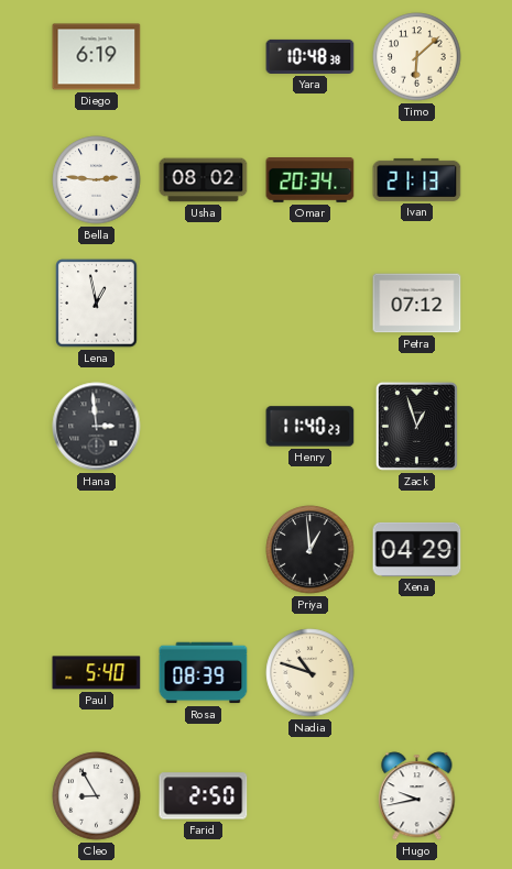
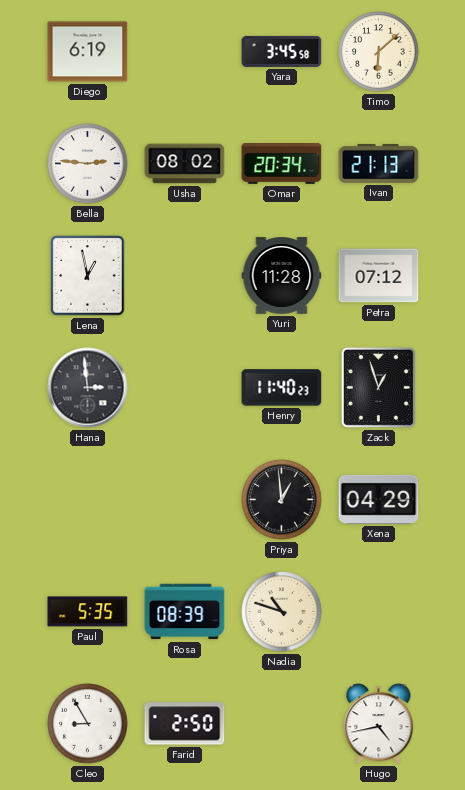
Yara: 10:48 -> 3:45
Yuri: none -> 11:28
Paul: 5:40 -> 5:35
Hugo: 9:43 -> 4:43
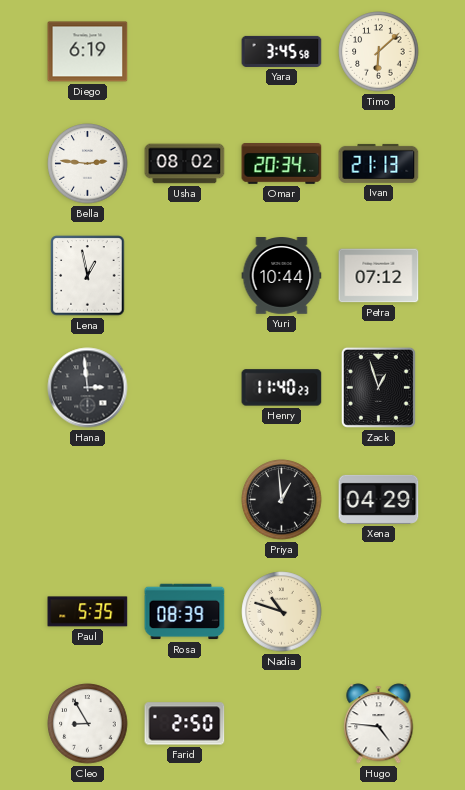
Yuri: 11:28 -> 10:44
Hugo: 4:43 -> 4:46
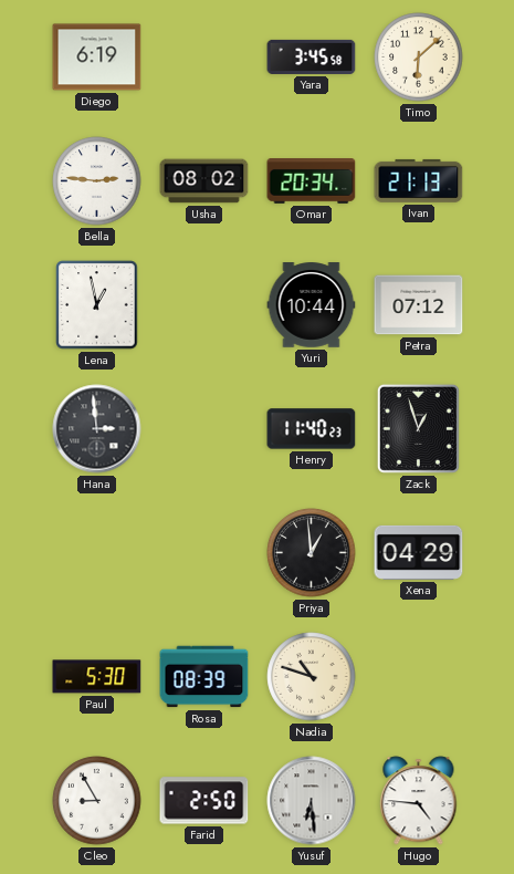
Paul: 5:35 -> 5:30
Yusuf: none -> 6:29
